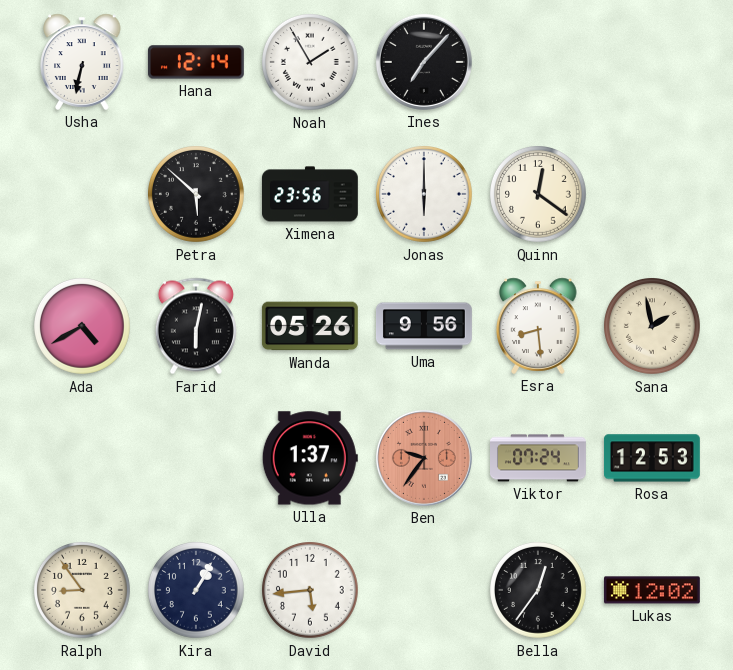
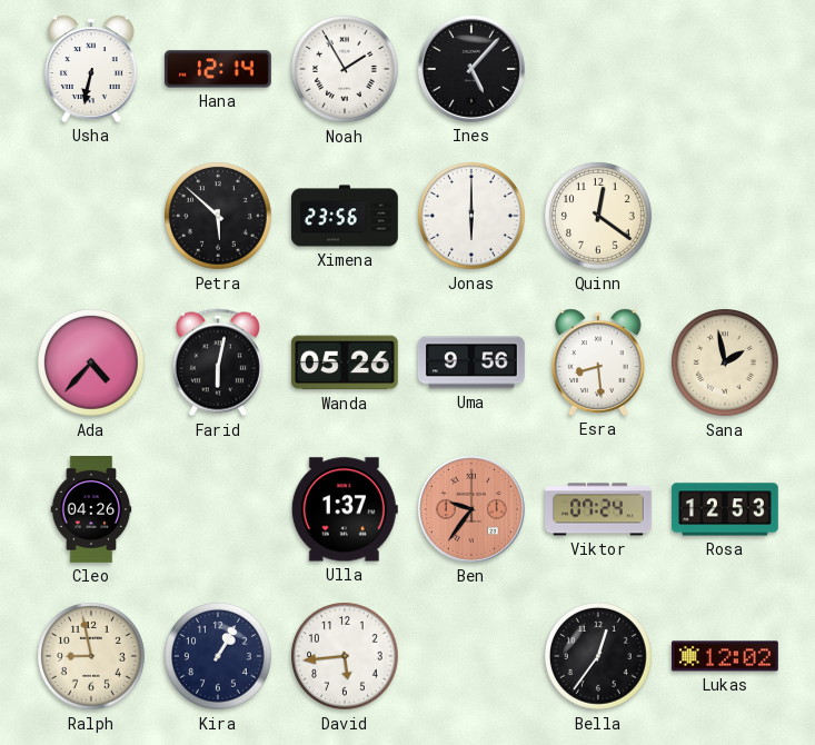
Ines: 7:07 -> 5:07
Ada: 4:40 -> 4:37
Cleo: none -> 04:26
Ralph: 8:54 -> 8:58
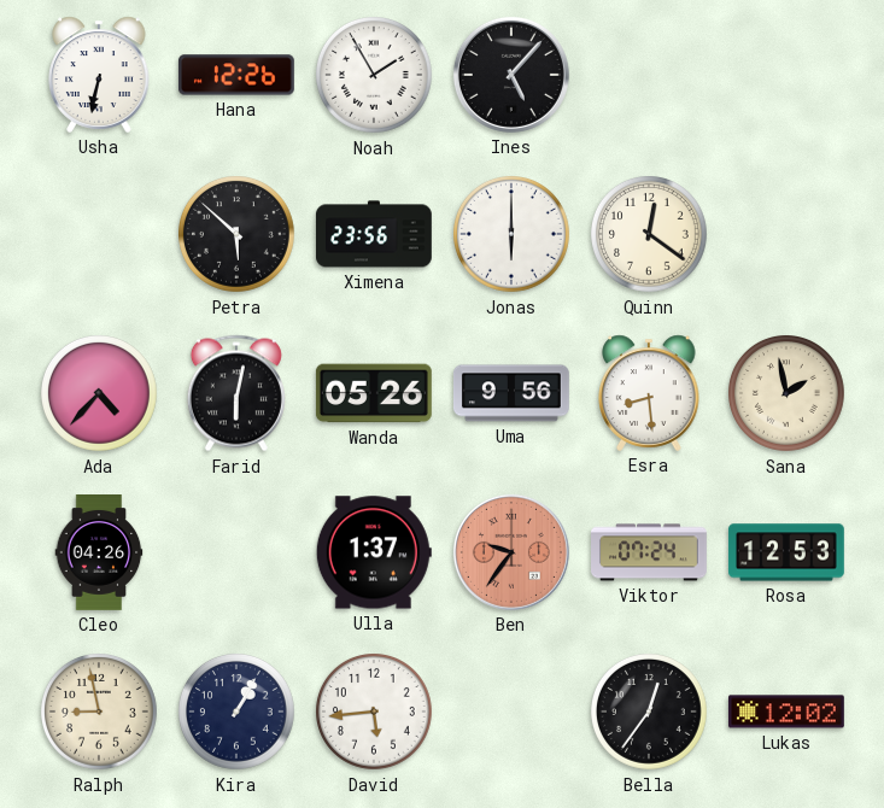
Hana: 12:14 -> 12:26
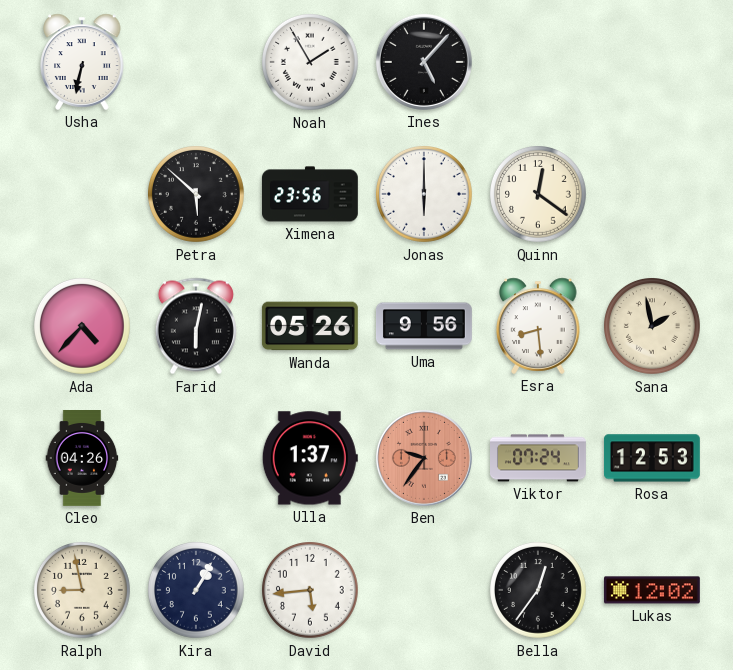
Hana: 12:26 -> none
